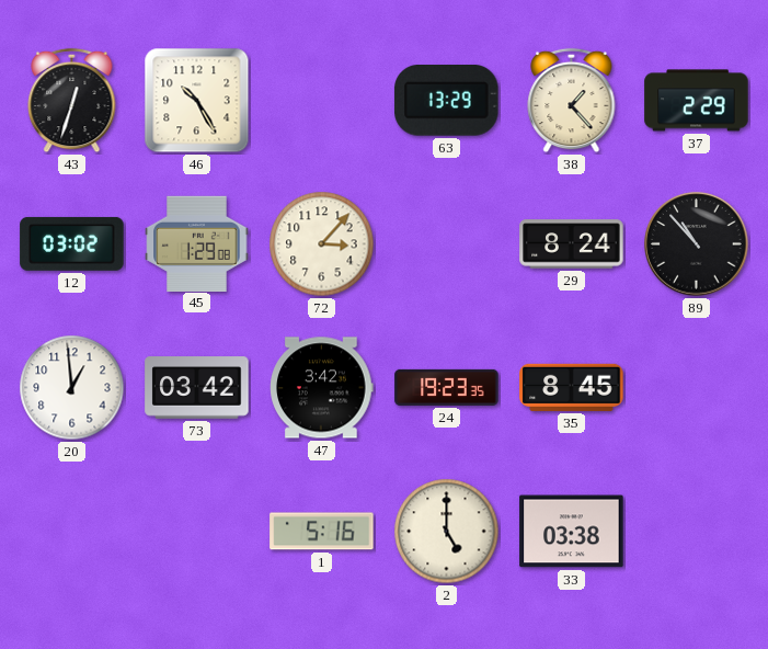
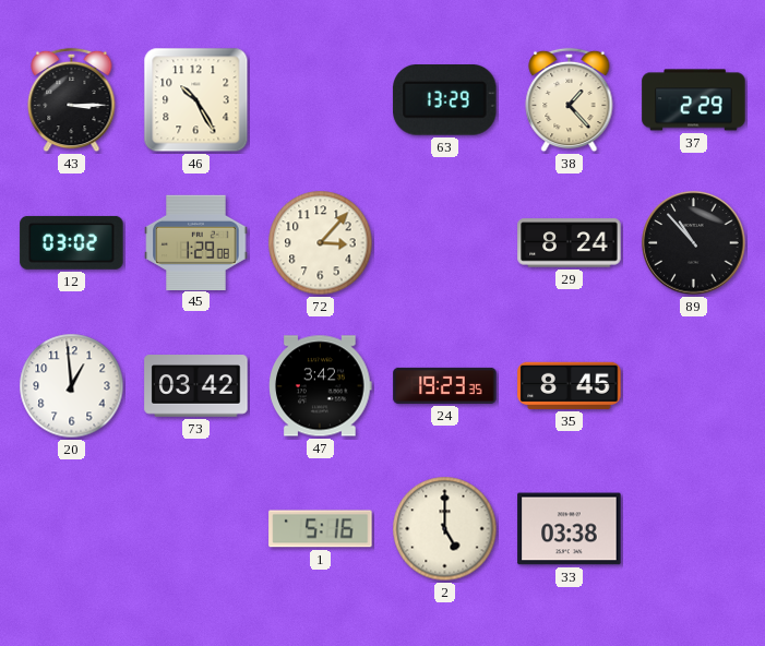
43: 12:33 -> 3:15
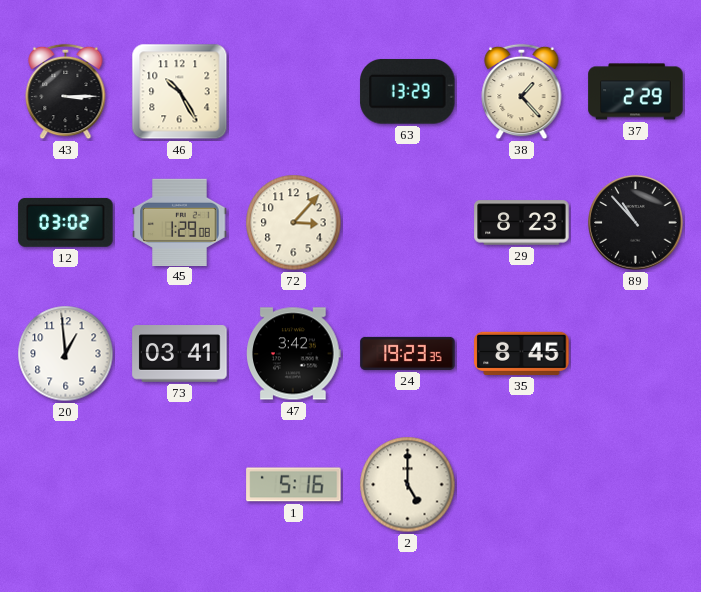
29: 8:24 -> 8:23
73: 03:42 -> 03:41
33: 03:38 -> none
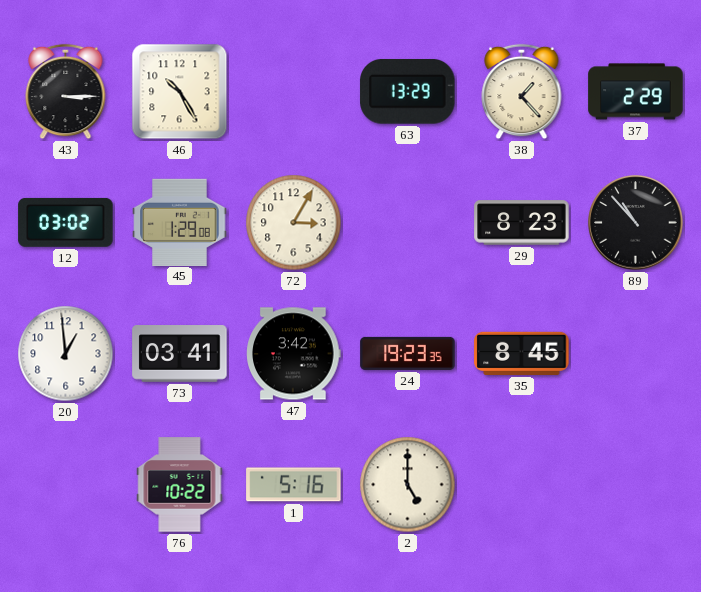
72: 3:07 -> 3:05
76: none -> 10:22
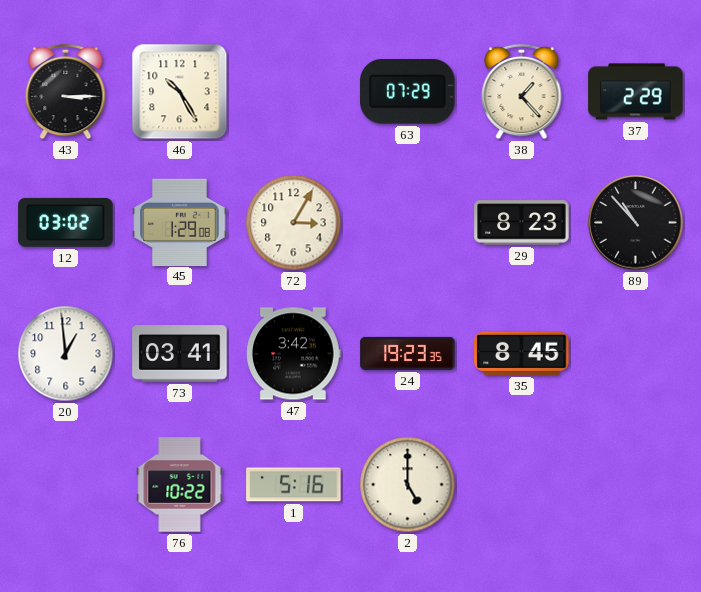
63: 13:29 -> 07:29
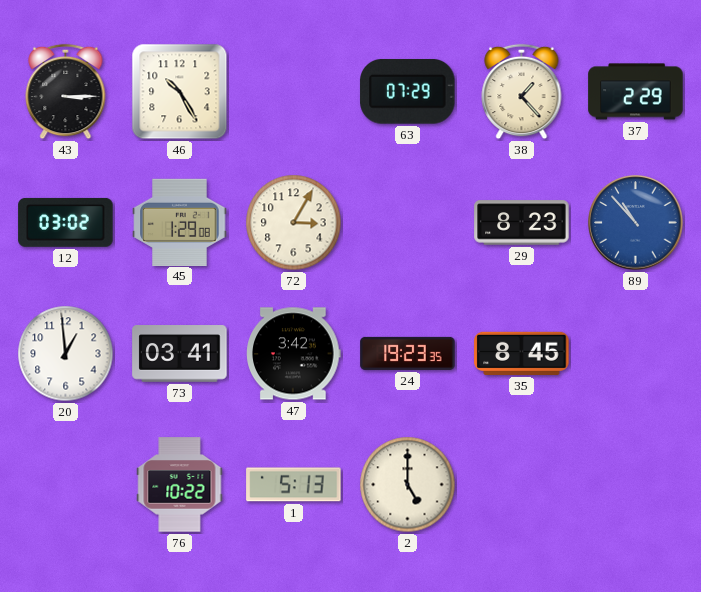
89 dial: black -> blue
1: 5:16 -> 5:13
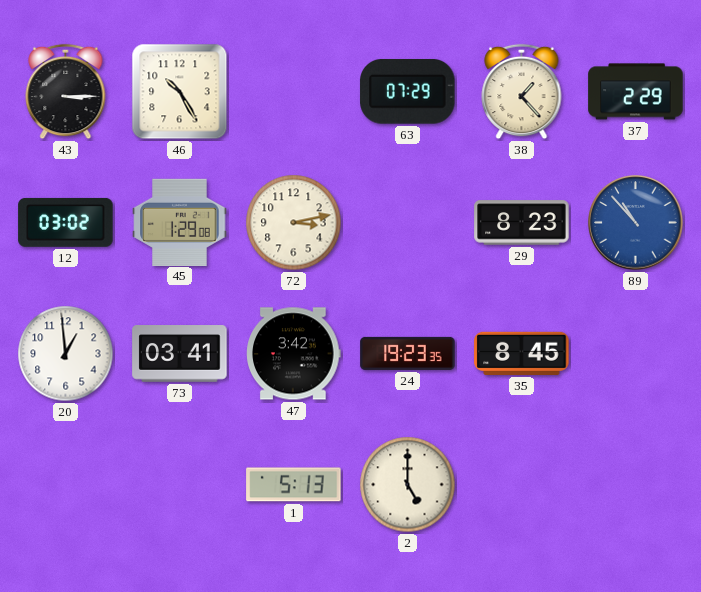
72: 3:05 -> 3:13
76: 10:22 -> none
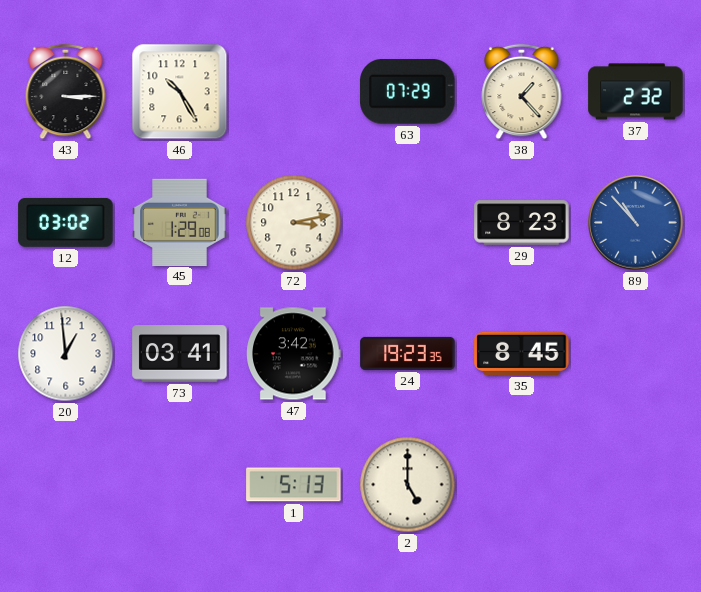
37: 2:29 -> 2:32
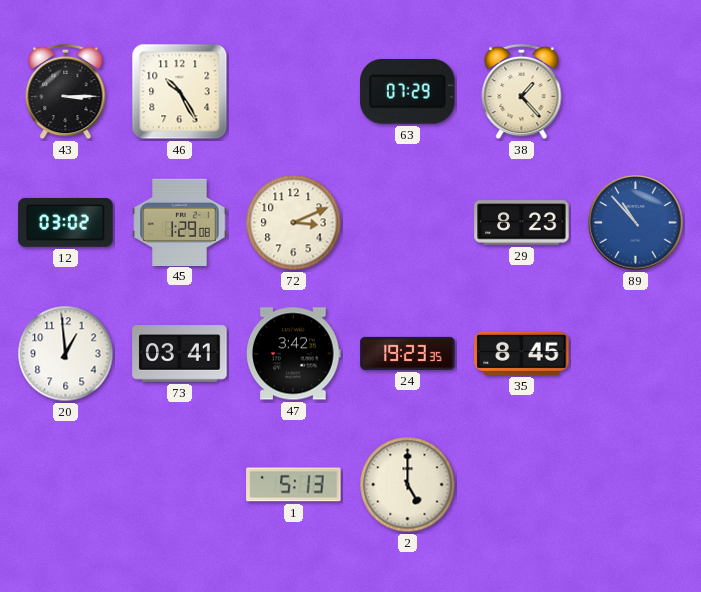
37: 2:32 -> none
72: 3:13 -> 3:11
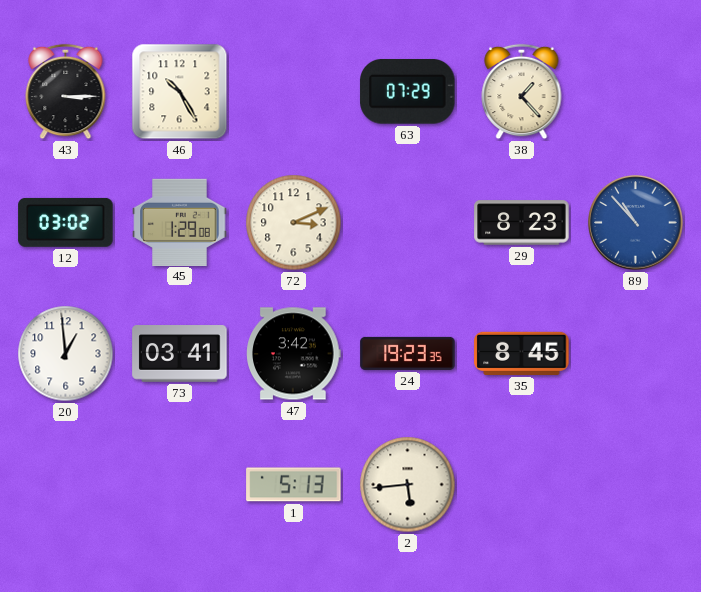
2: 5:00 -> 5:44
